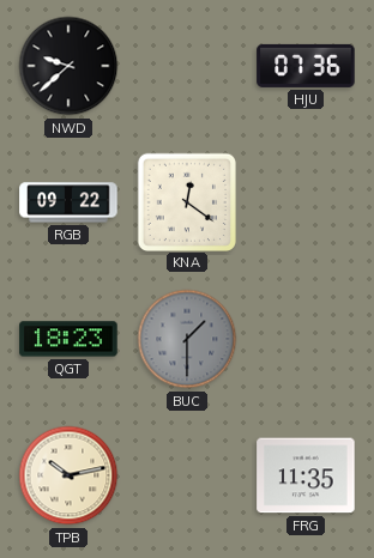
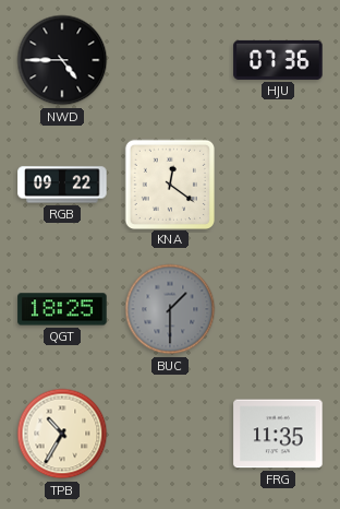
NWD: 9:38 -> 4:45
QGT: 18:23 -> 18:25
TPB: 10:13 -> 10:35
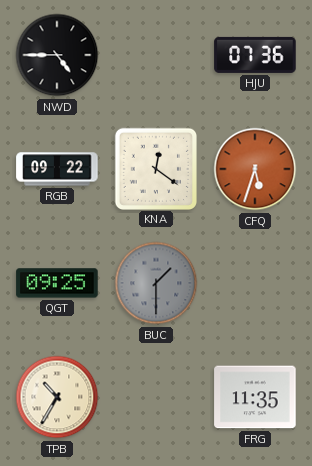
CFQ: none -> 5:33
QGT: 18:25 -> 09:25
